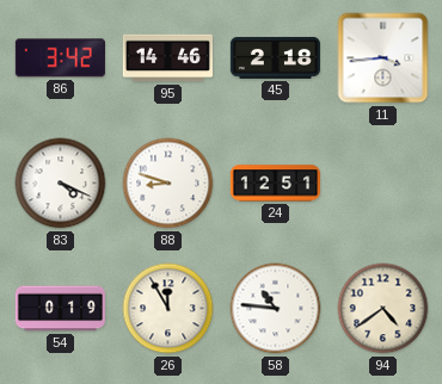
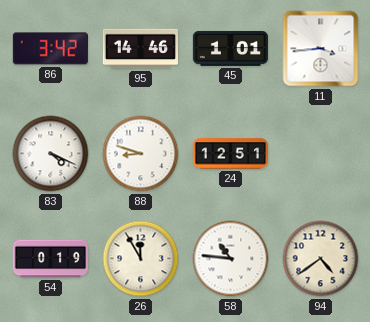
45: 2:18 -> 1:01
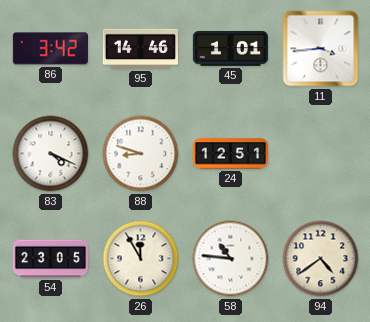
54: 0:19 -> 23:05
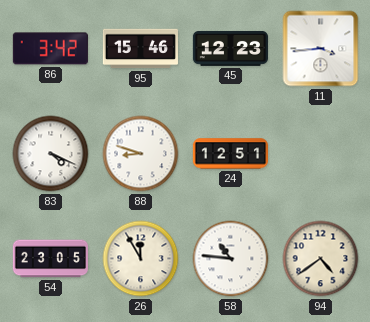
95: 14:46 -> 15:46
45: 1:01 -> 12:23
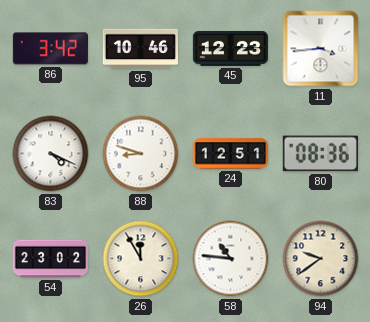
95: 15:46 -> 10:46
80: none -> 08:36
54: 23:05 -> 23:02
94: 4:39 -> 9:39
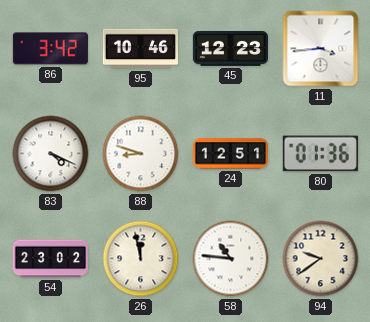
80: 08:36 -> 01:36
26: 11:55 -> 11:58
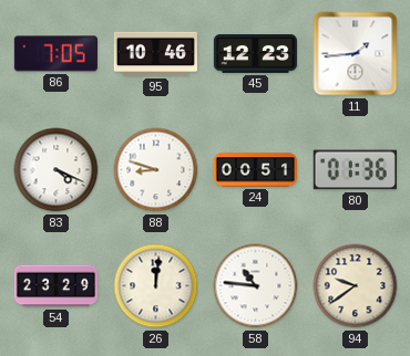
86: 3:42 -> 7:05
11: 3:44 -> 1:44
24: 12:51 -> 00:51
54: 23:02 -> 23:29
26: 11:58 -> 12:01
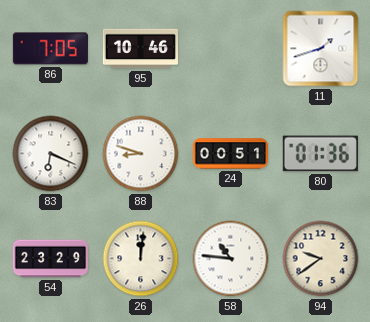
45: 12:23 -> none
11: 1:44 -> 1:42
83: 4:19 -> 6:19
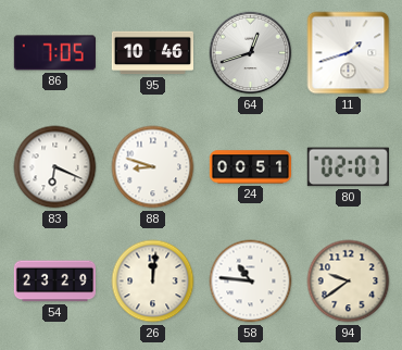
64: none -> 12:42
80: 01:36 -> 02:07
